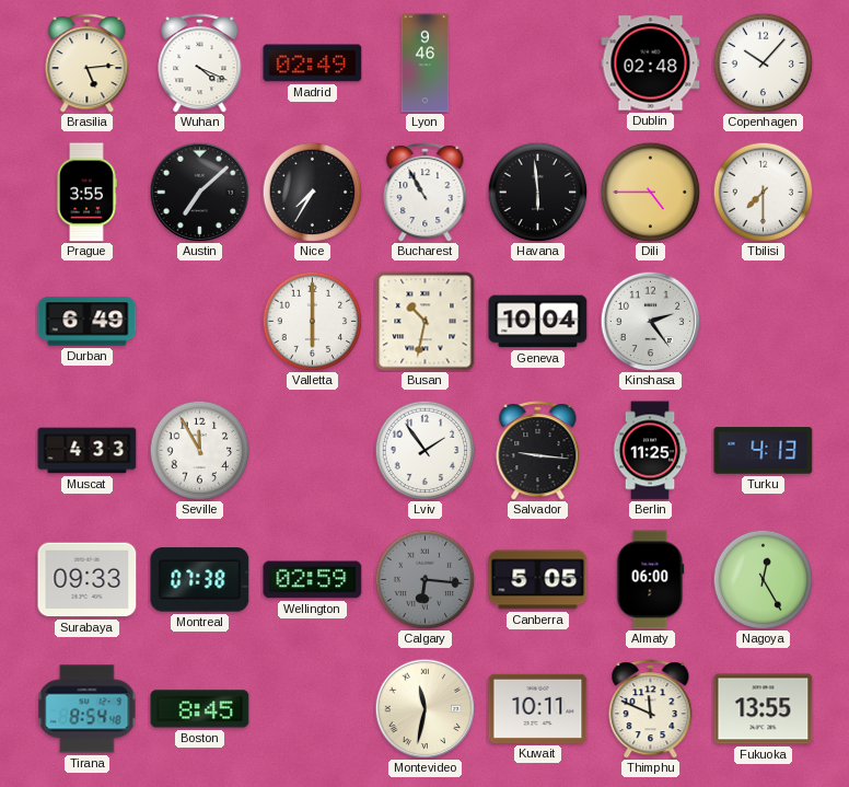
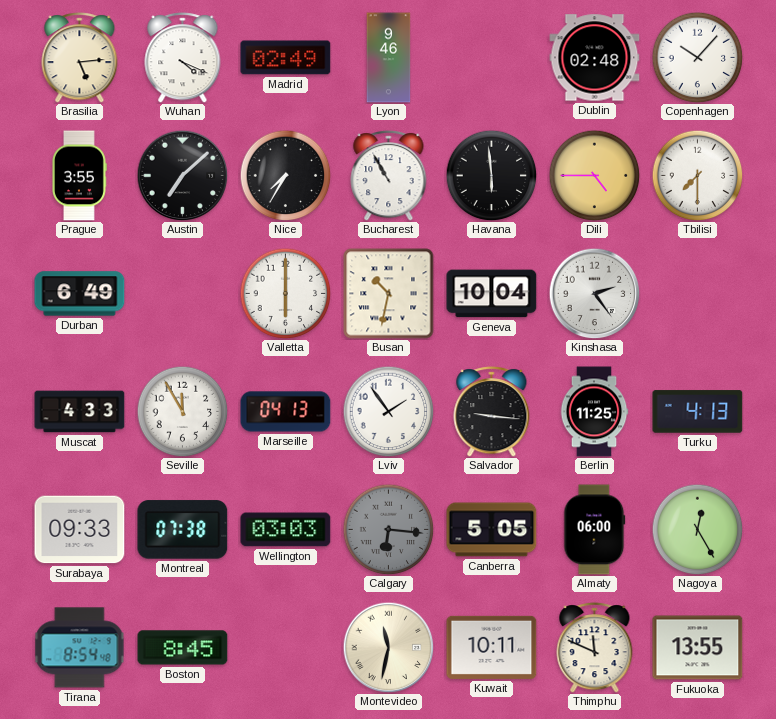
Marseille: none -> 04:13
Wellington: 02:59 -> 03:03
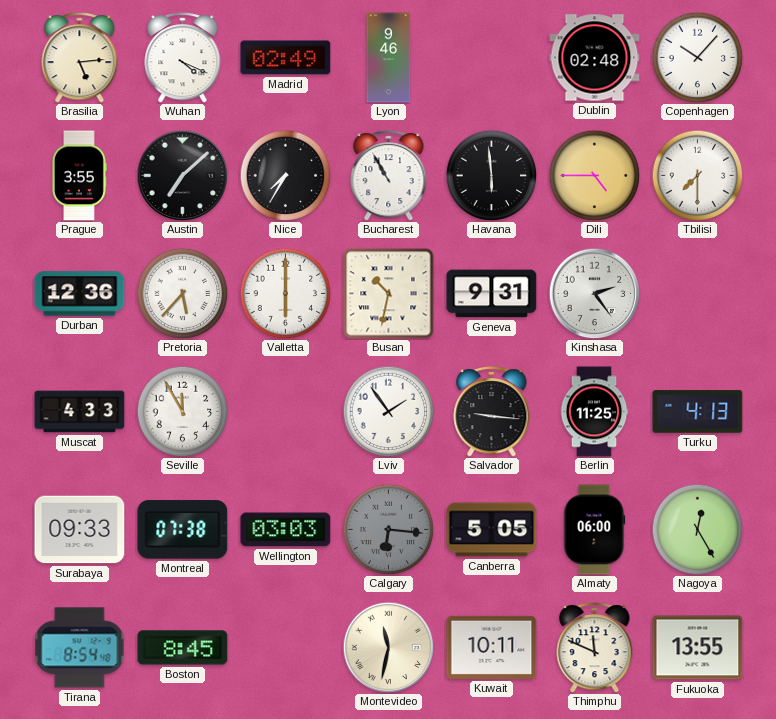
Durban: 6:49 -> 12:36
Pretoria: none -> 5:37
Geneva: 10:04 -> 9:31
Marseille: 04:13 -> none
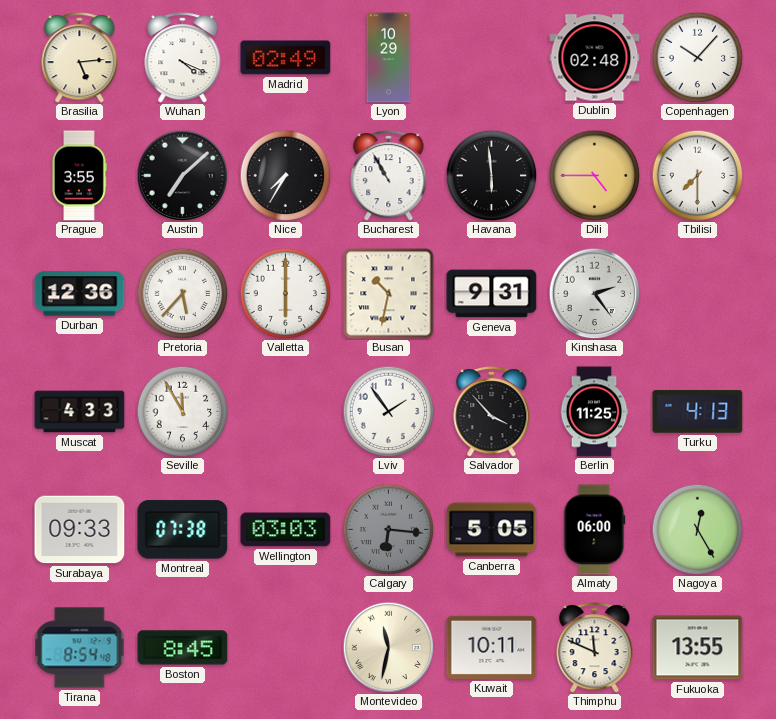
Lyon: 9:46 -> 10:29
Salvador: 9:16 -> 3:53
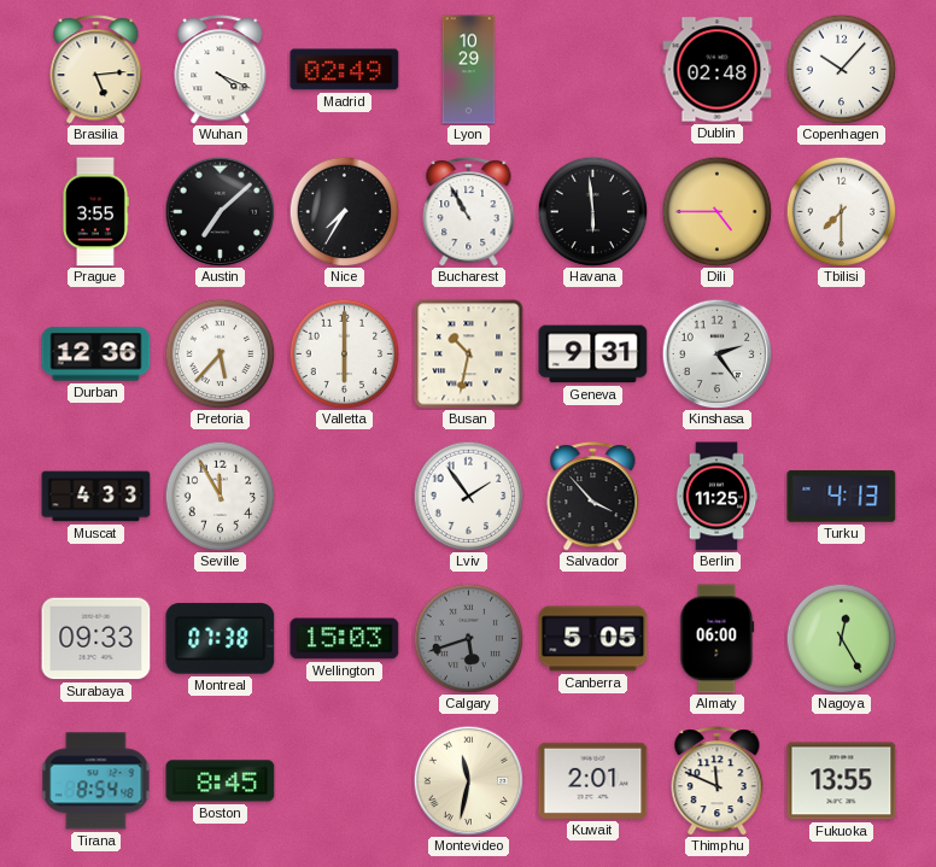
Wellington: 03:03 -> 15:03
Calgary: 6:16 -> 5:42
Kuwait: 10:11 -> 2:01
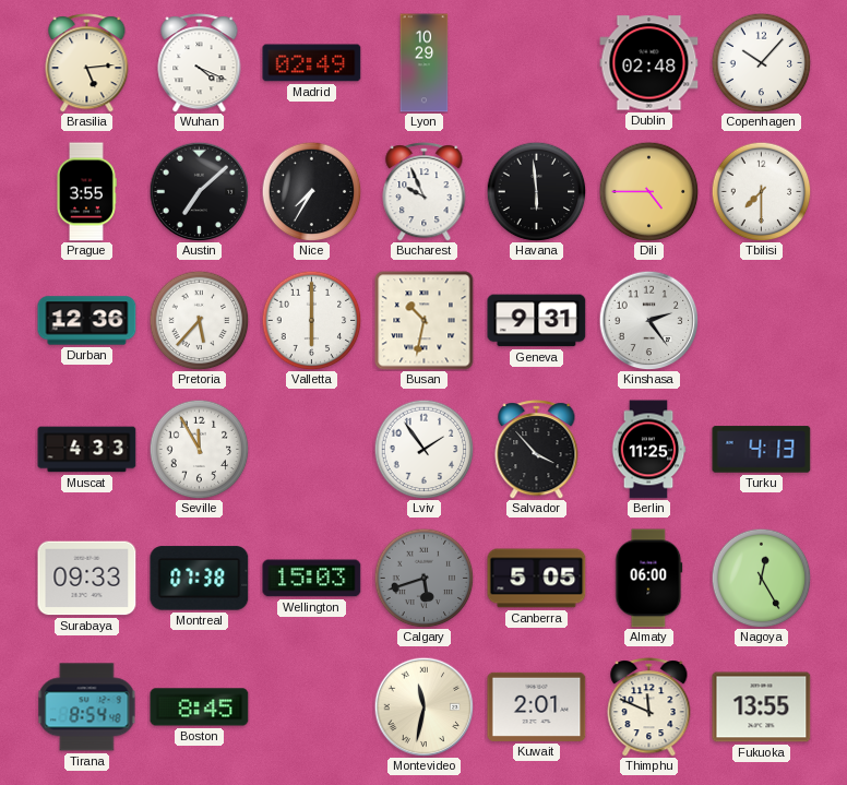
Bucharest: 10:55 -> 9:56
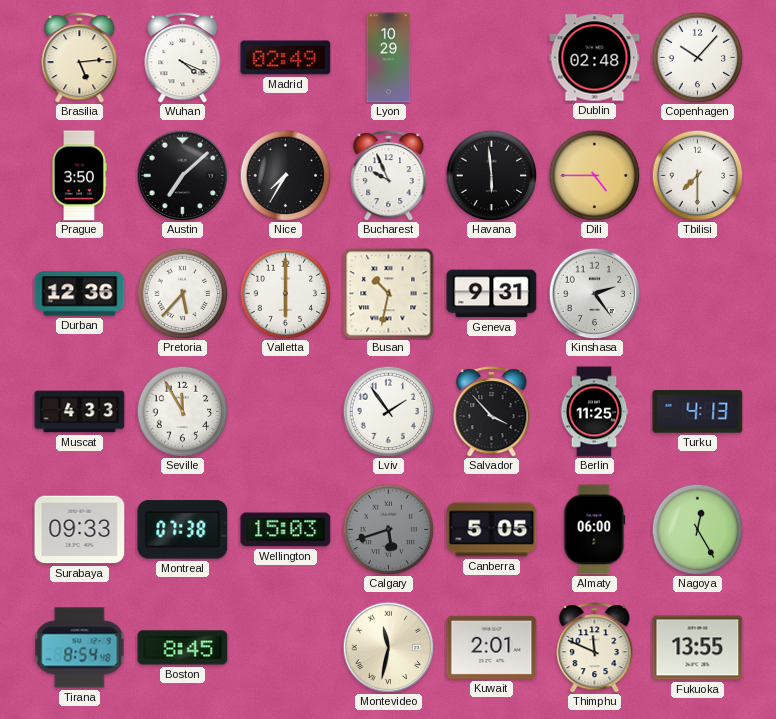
Prague: 3:55 -> 3:50
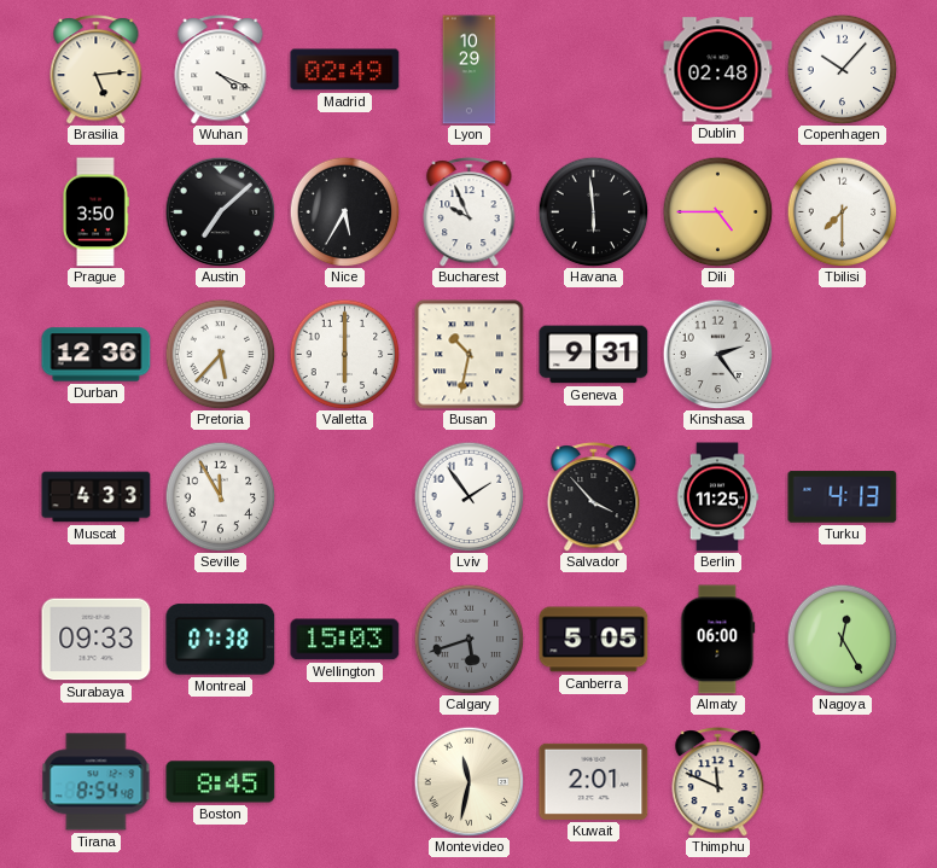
Nice: 7:35 -> 5:35
Fukuoka: 13:55 -> none
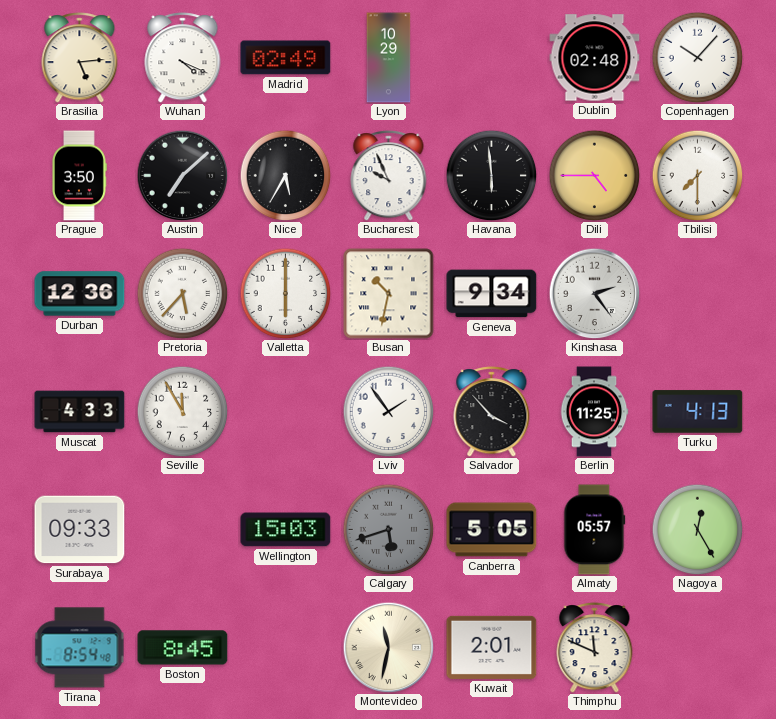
Geneva: 9:31 -> 9:34
Montreal: 07:38 -> none
Almaty: 06:00 -> 05:57
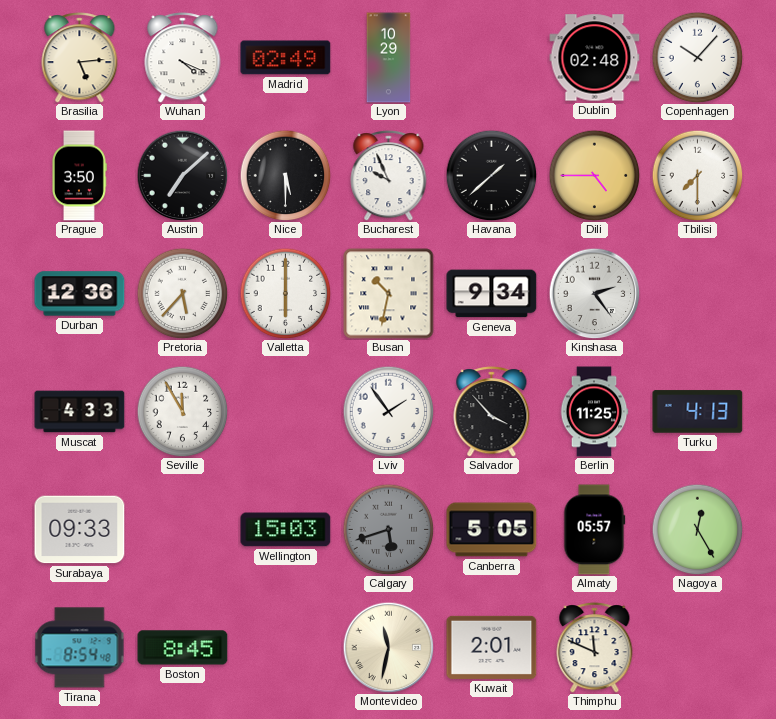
Nice: 5:35 -> 5:30
Havana: 5:59 -> 1:38
